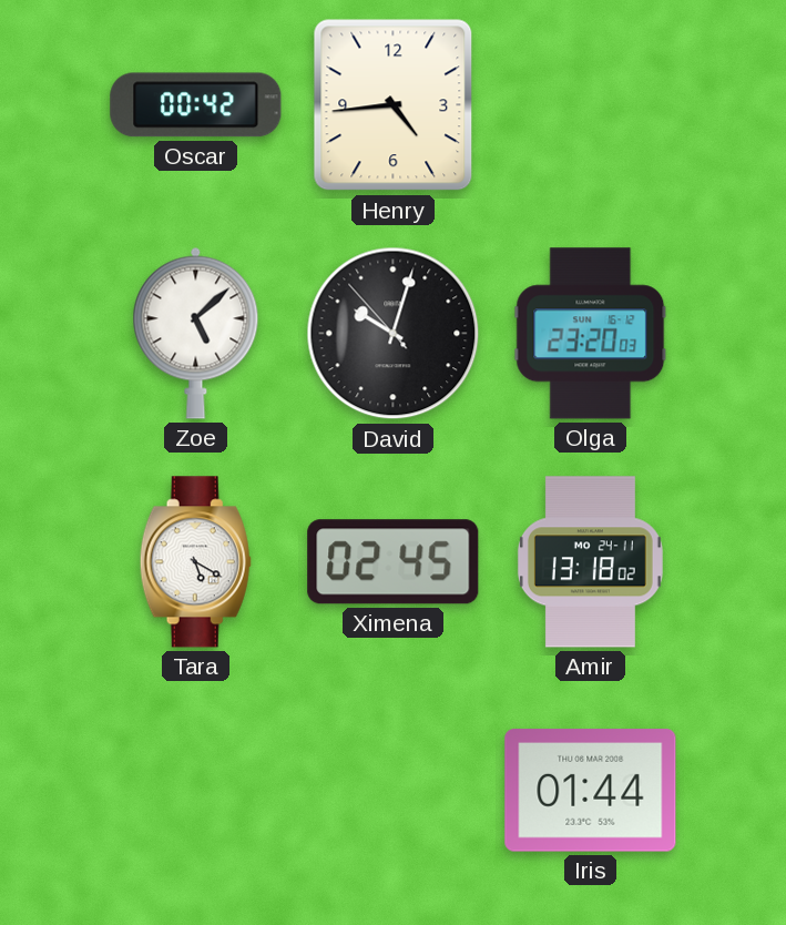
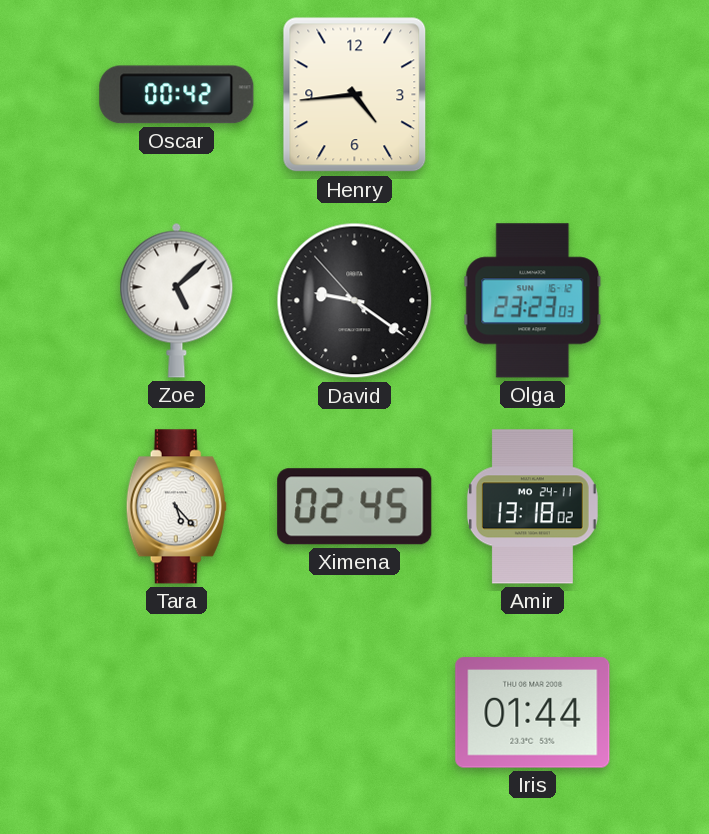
David: 10:02 -> 9:20
Olga: 23:20 -> 23:23
Tara: 5:20 -> 5:23
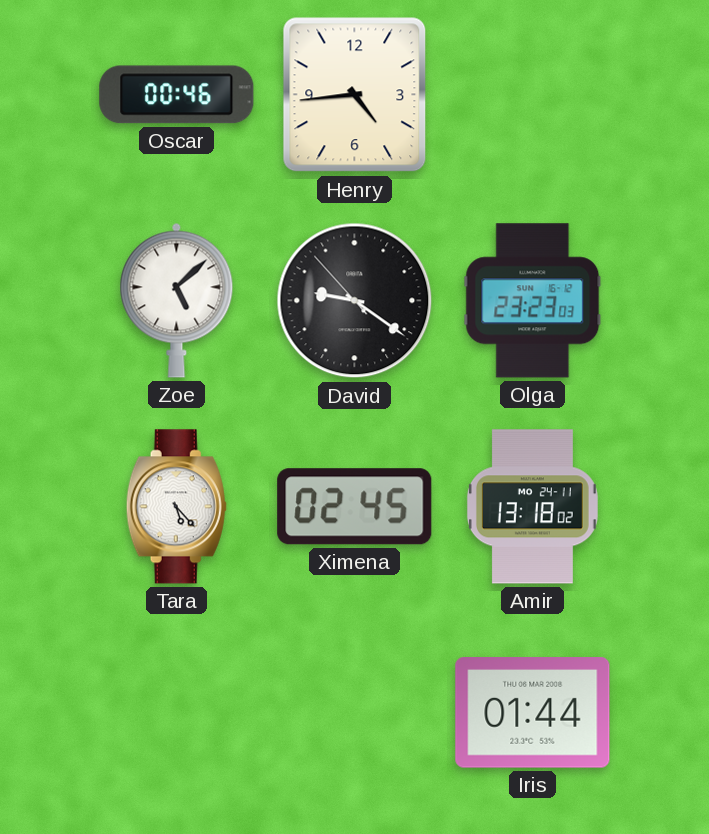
Oscar: 00:42 -> 00:46
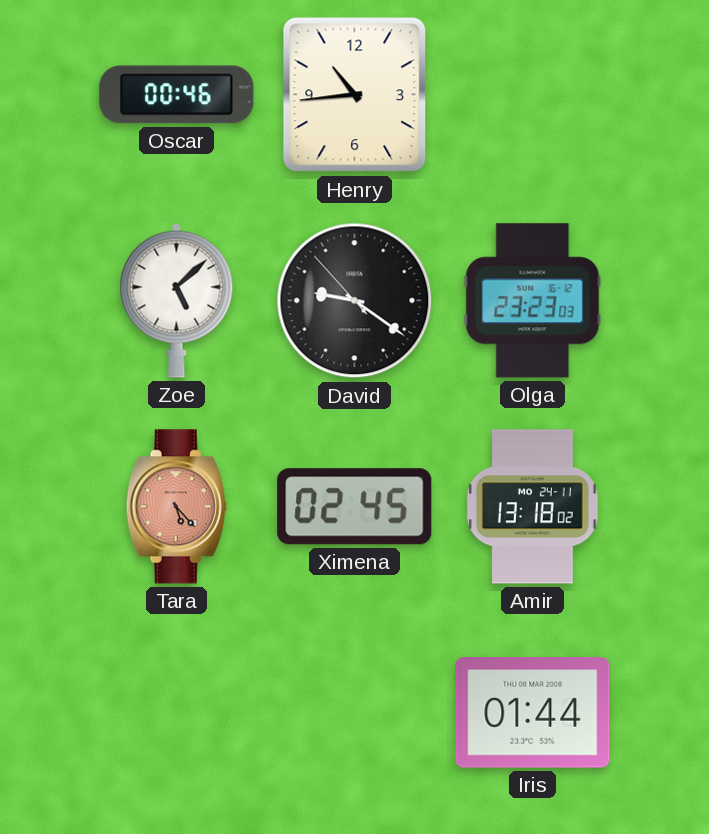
Henry: 4:44 -> 10:44
Tara dial: white -> salmon
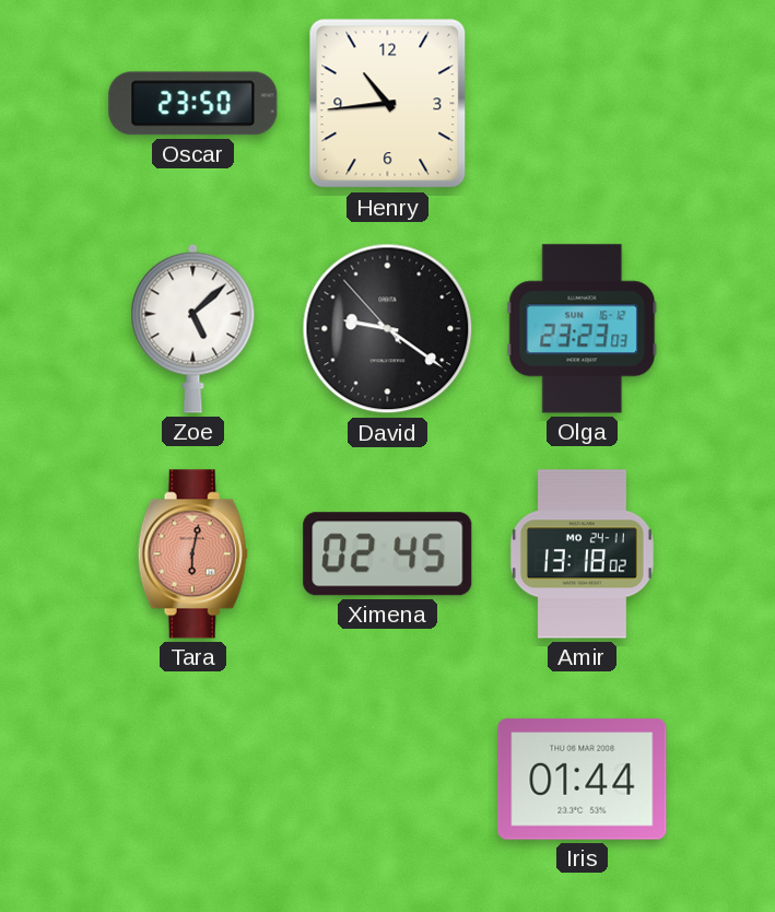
Oscar: 00:46 -> 23:50
Tara: 5:23 -> 6:02
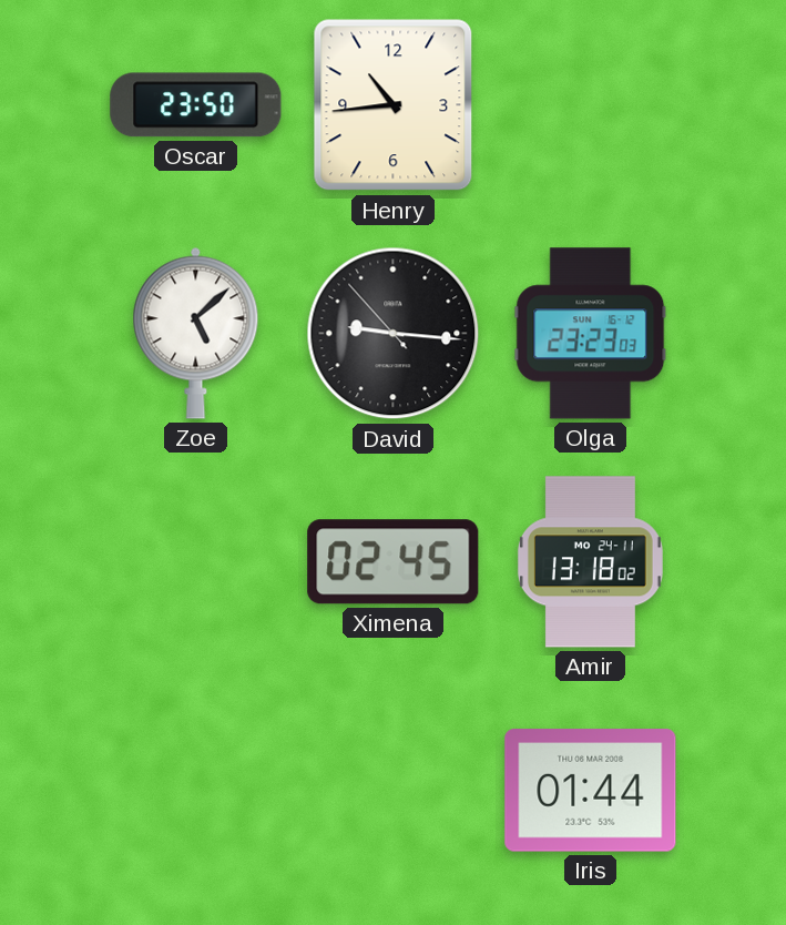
David: 9:20 -> 9:15
Tara: 6:02 -> none
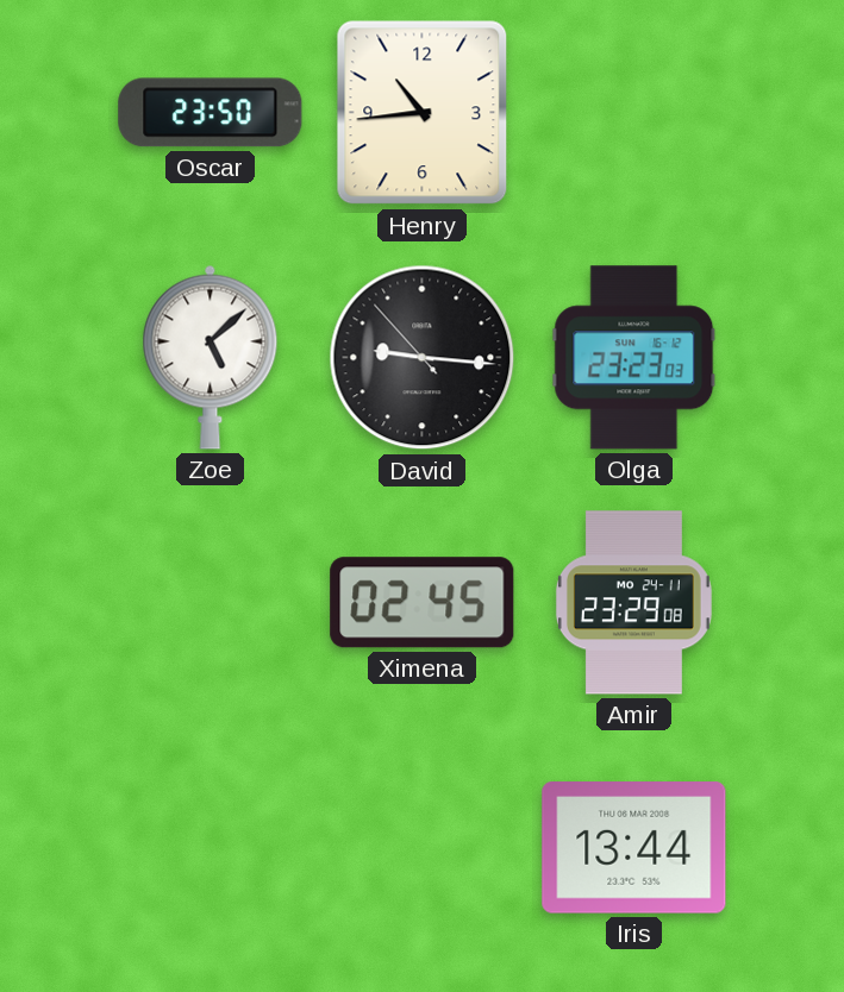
Amir: 13:18 -> 23:29
Iris: 01:44 -> 13:44
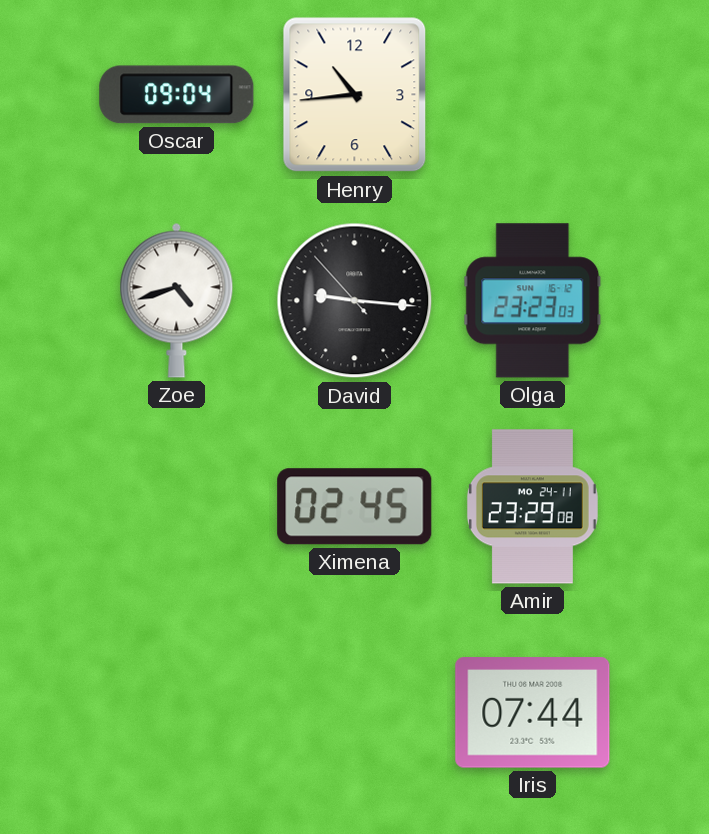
Oscar: 23:50 -> 09:04
Zoe: 5:08 -> 4:42
Iris: 13:44 -> 07:44
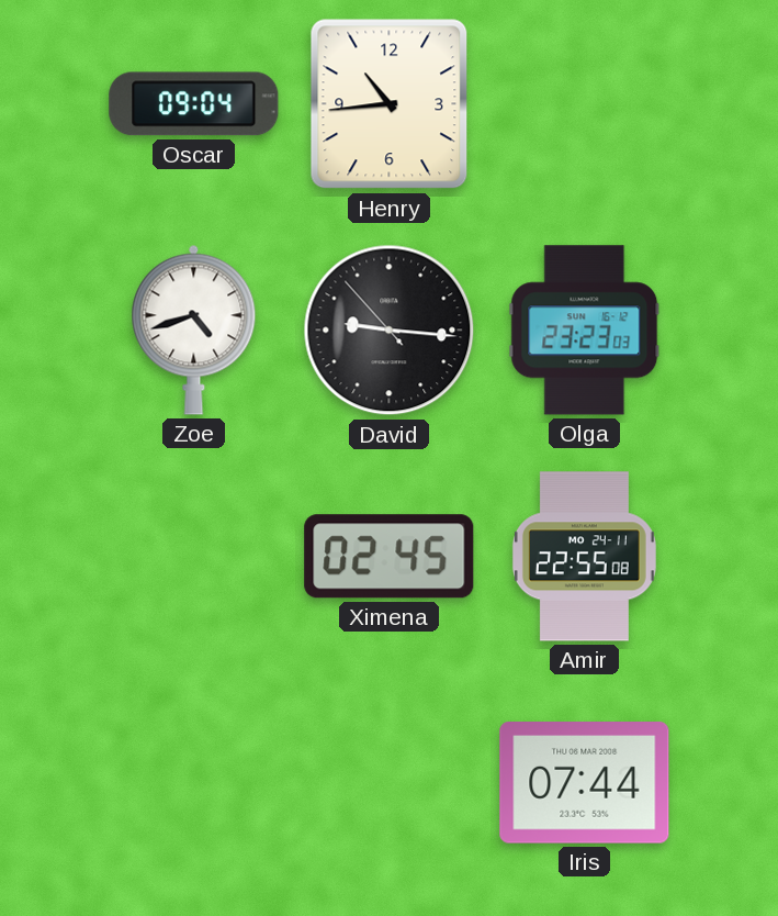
Amir: 23:29 -> 22:55
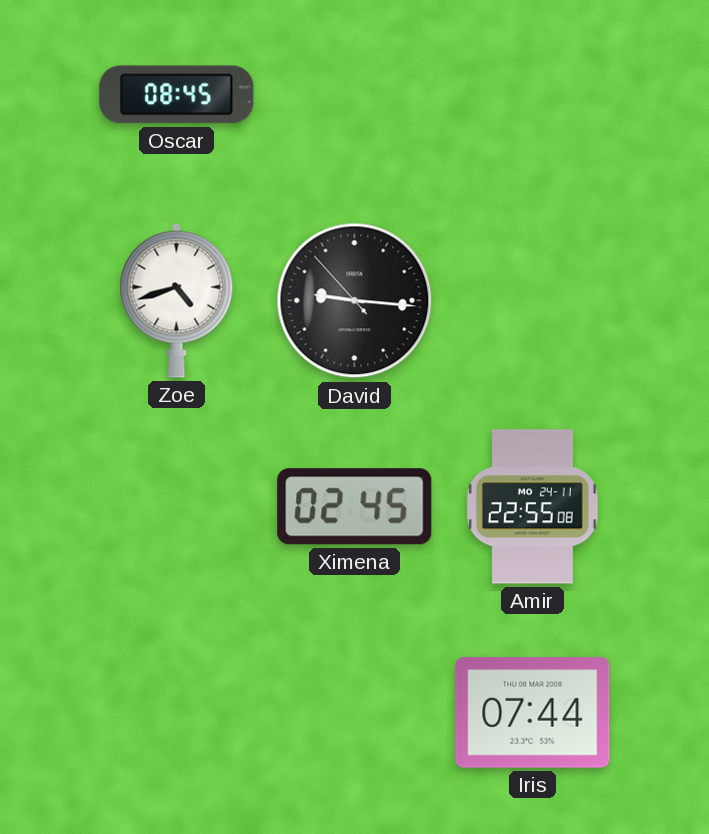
Oscar: 09:04 -> 08:45
Henry: 10:44 -> none
Olga: 23:23 -> none
